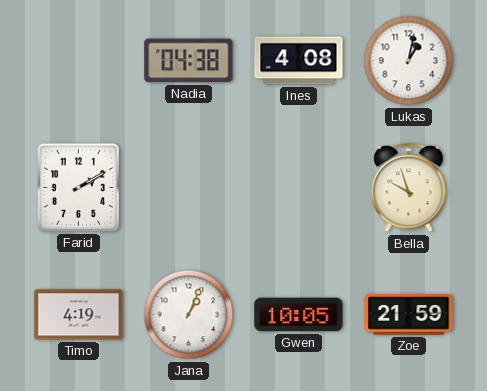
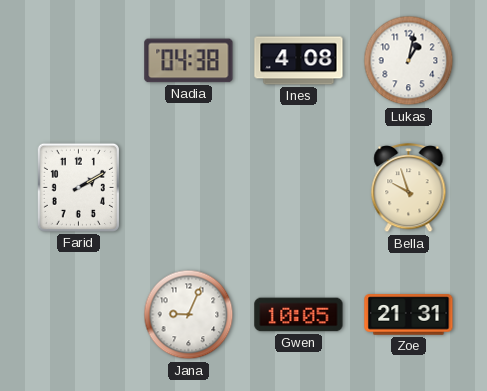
Timo: 4:19 -> none
Jana: 1:04 -> 9:04
Zoe: 21:59 -> 21:31
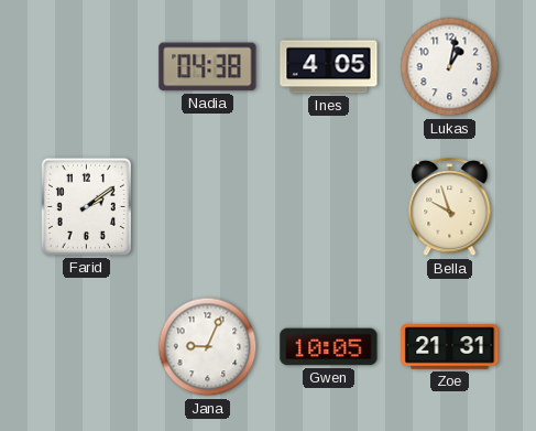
Ines: 4:08 -> 4:05
Farid: 2:10 -> 2:09
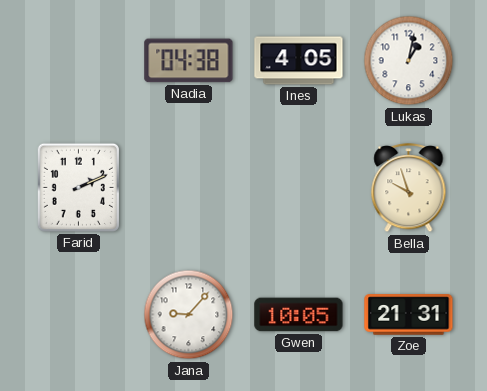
Farid: 2:09 -> 2:11
Jana: 9:04 -> 9:07
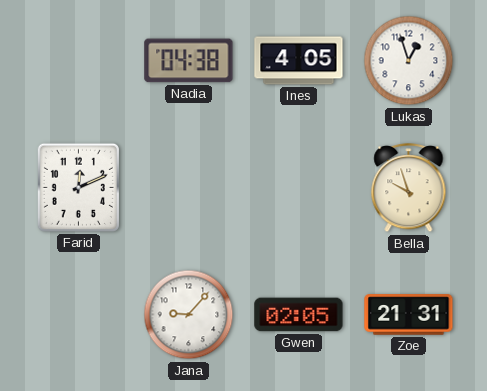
Lukas: 1:02 -> 12:57
Farid: 2:11 -> 12:11
Gwen: 10:05 -> 02:05
